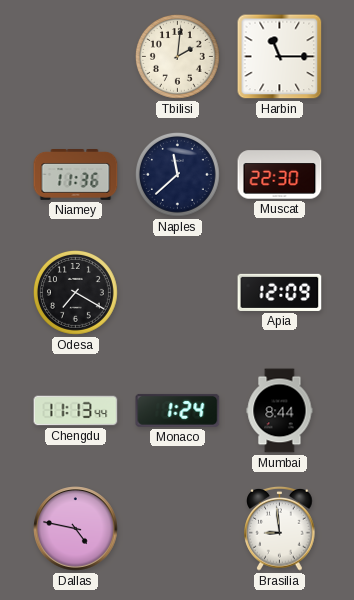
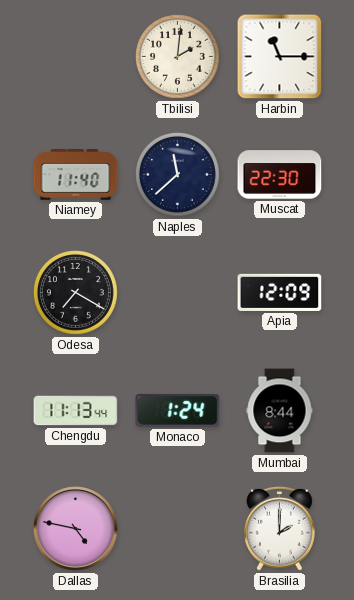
Niamey: 11:36 -> 11:40
Brasilia: 8:59 -> 2:00
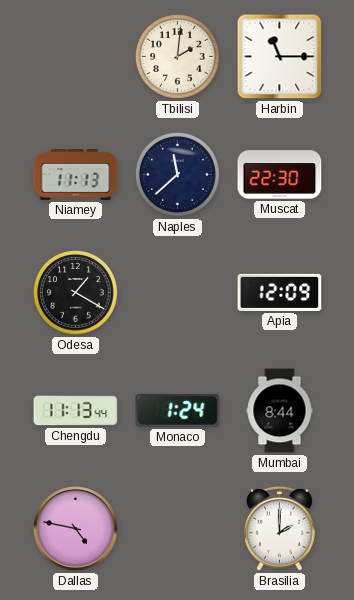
Niamey: 11:40 -> 11:13
Odesa: 7:20 -> 1:20
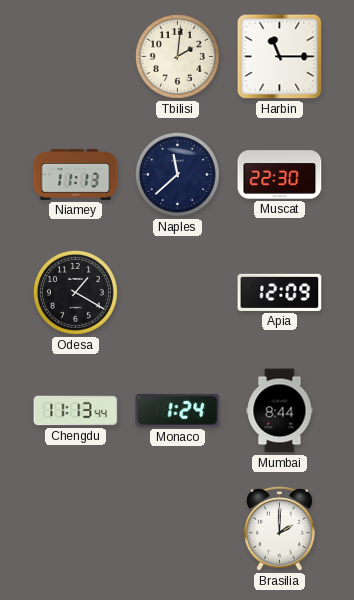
Dallas: 4:47 -> none
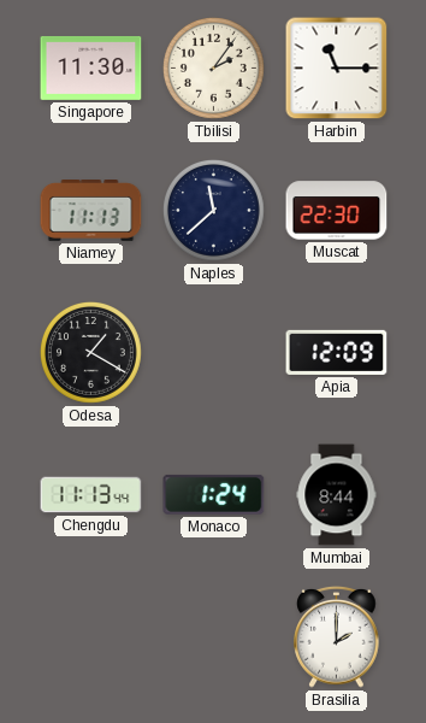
Singapore: none -> 11:30
Tbilisi: 2:01 -> 2:06
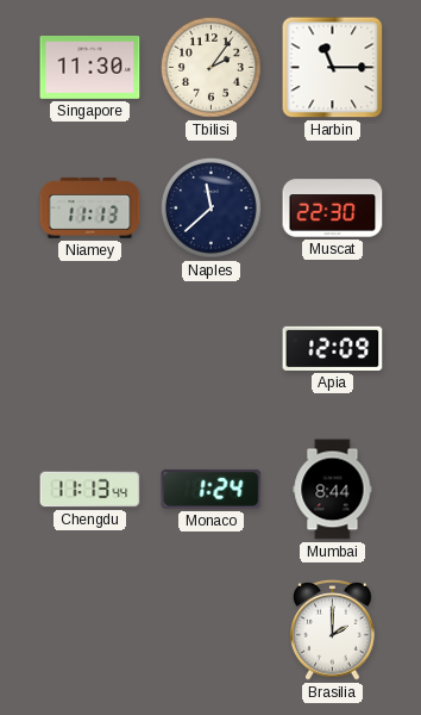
Odesa: 1:20 -> none
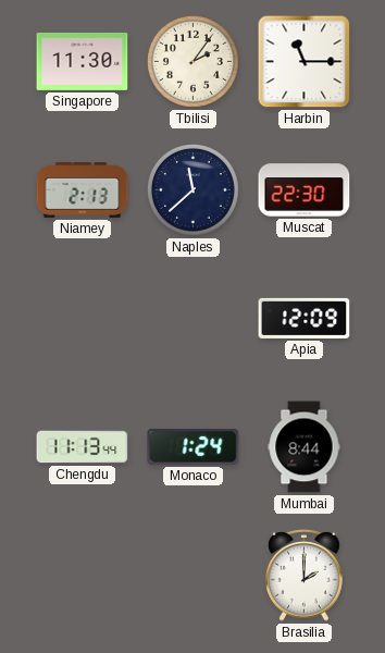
Niamey: 11:13 -> 2:13
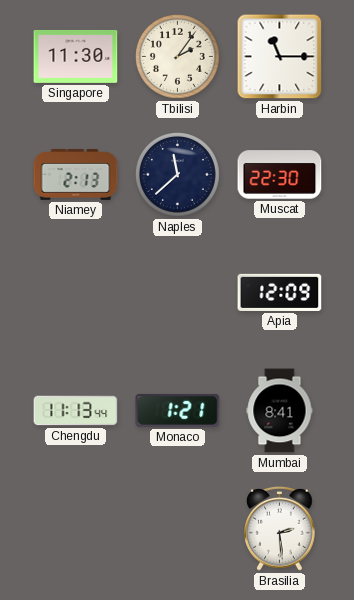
Monaco: 1:24 -> 1:21
Mumbai: 8:44 -> 8:41
Brasilia: 2:00 -> 2:29
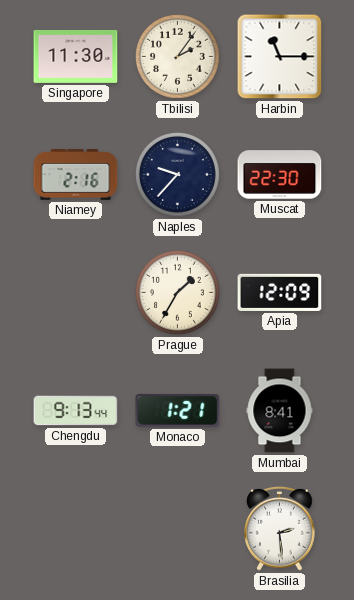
Niamey: 2:13 -> 2:16
Naples: 11:38 -> 9:37
Prague: none -> 1:35
Chengdu: 11:13 -> 9:13
